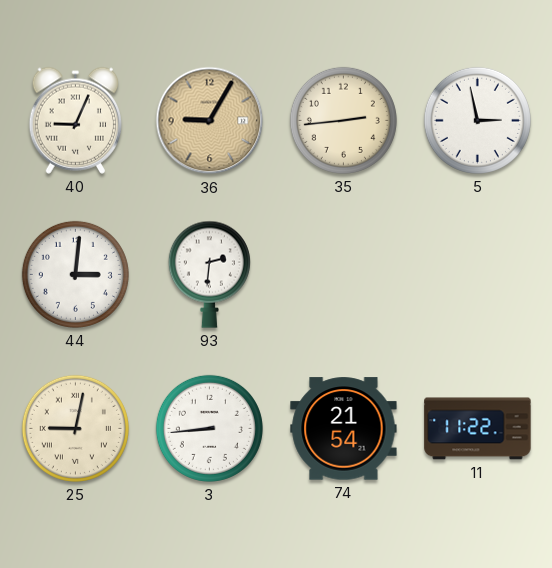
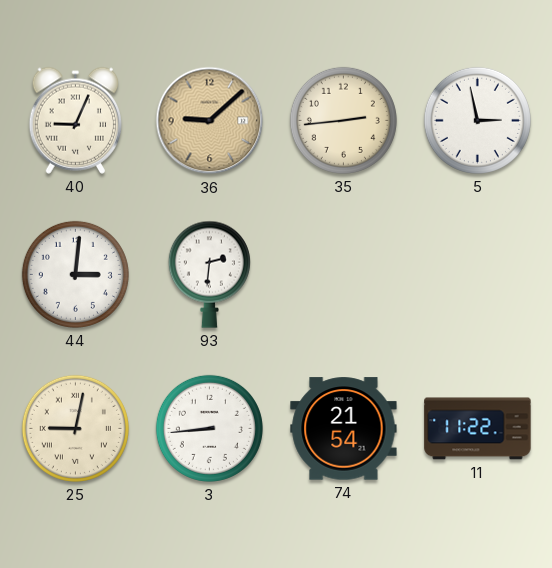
36: 9:05 -> 9:08
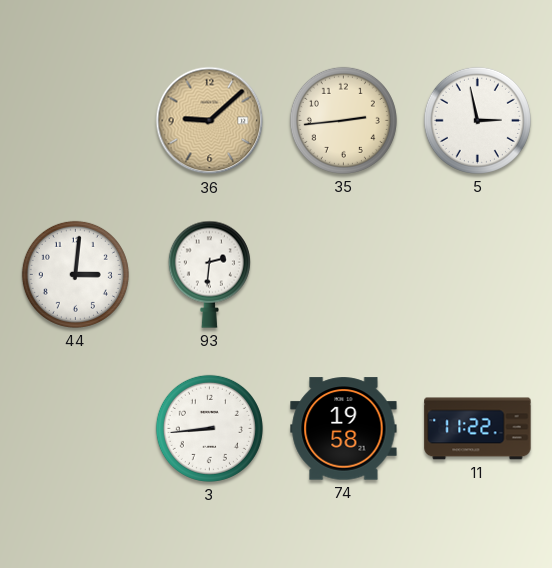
40: 9:04 -> none
25: 9:02 -> none
74: 21:54 -> 19:58
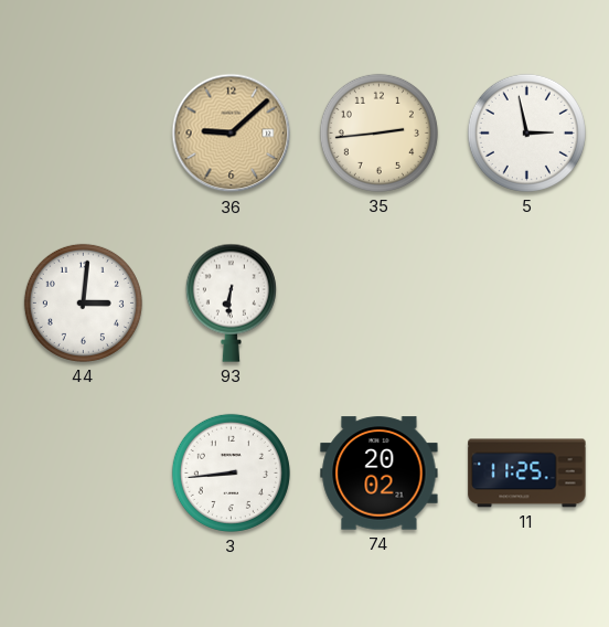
93: 2:31 -> 6:31
74: 19:58 -> 20:02
11: 11:22 -> 11:25
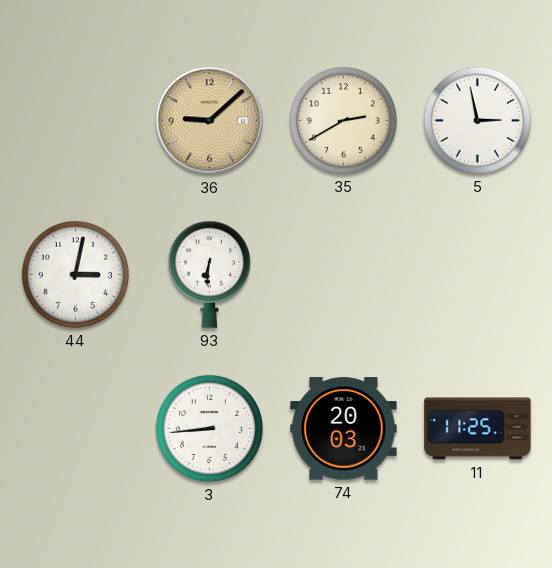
35: 2:44 -> 2:40
44: 3:01 -> 3:02
74: 20:02 -> 20:03
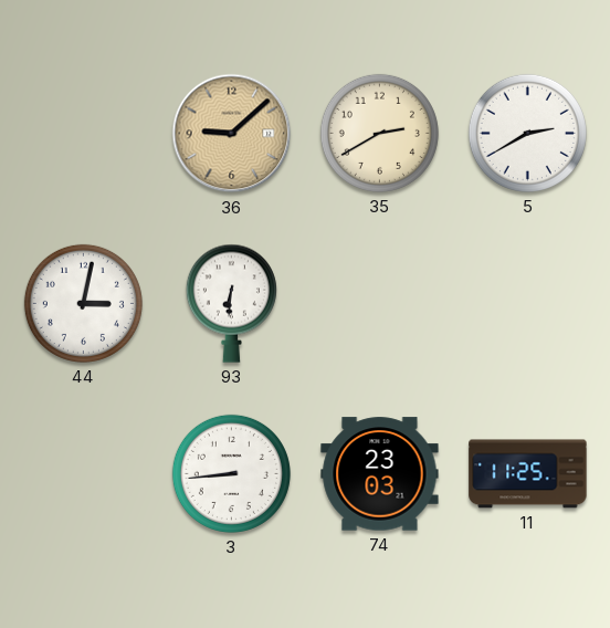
5: 2:58 -> 2:40
74: 20:03 -> 23:03
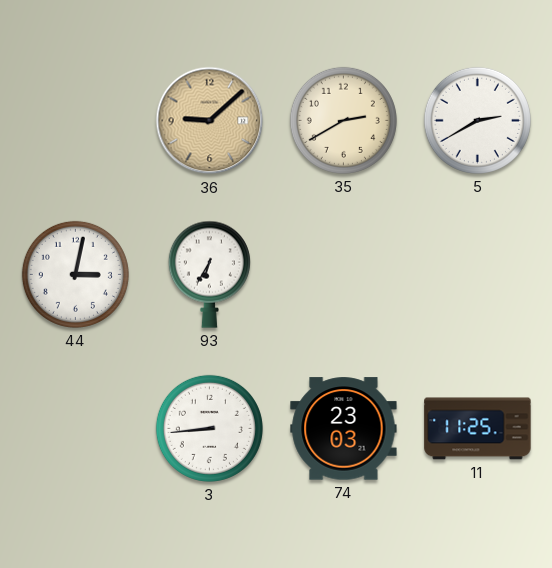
93: 6:31 -> 6:35
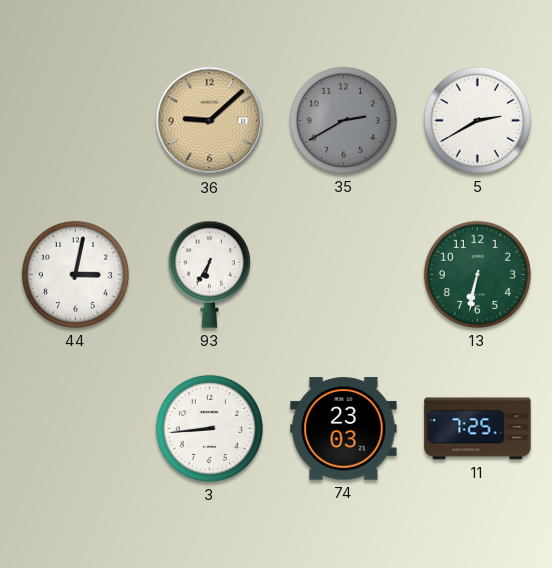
35 dial: cream -> grey
13: none -> 6:32
11: 11:25 -> 7:25
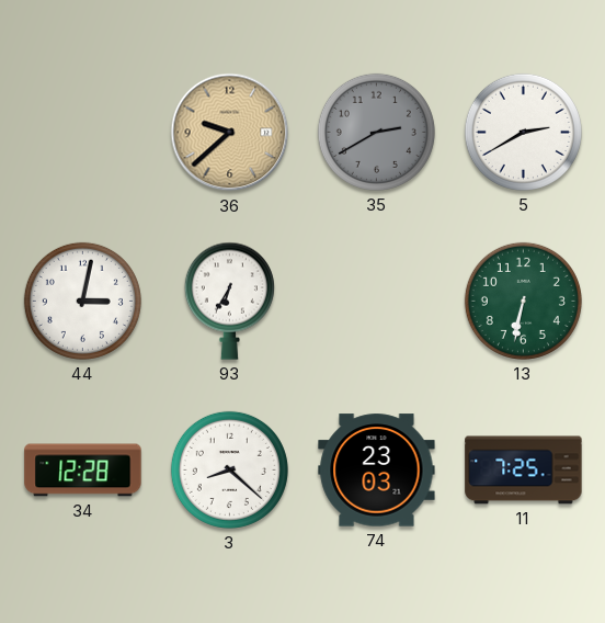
36: 9:08 -> 9:38
34: none -> 12:28
3: 8:44 -> 8:22
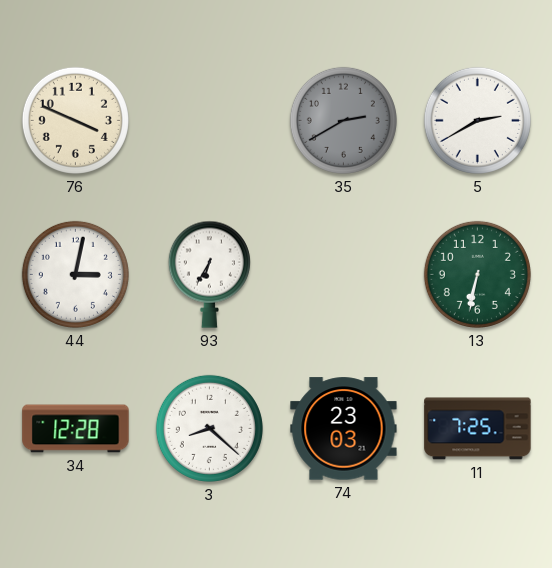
76: none -> 3:49
36: 9:38 -> none
